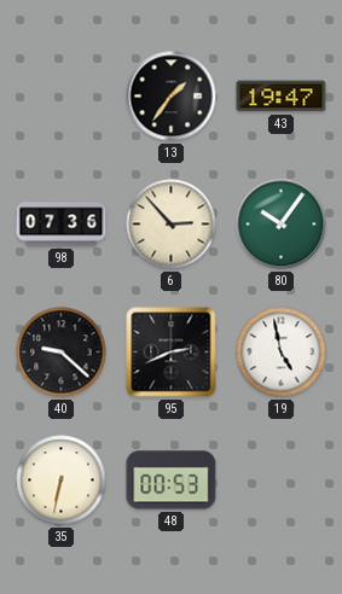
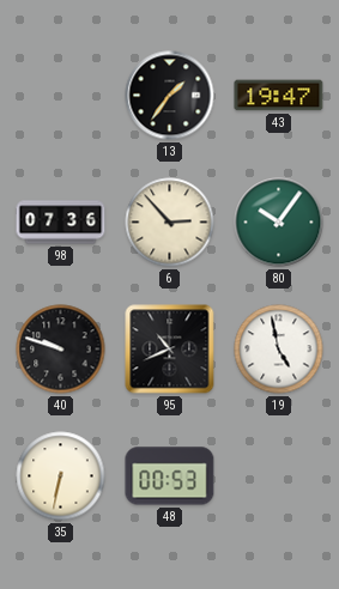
40: 9:22 -> 9:48
95: 2:41 -> 10:41
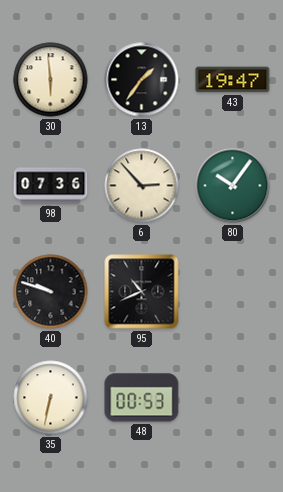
30: none -> 5:59
19: 4:58 -> none
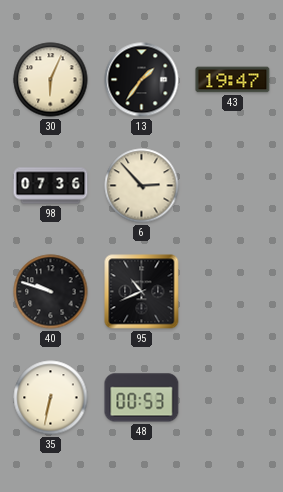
30: 5:59 -> 6:04
80: 10:06 -> none
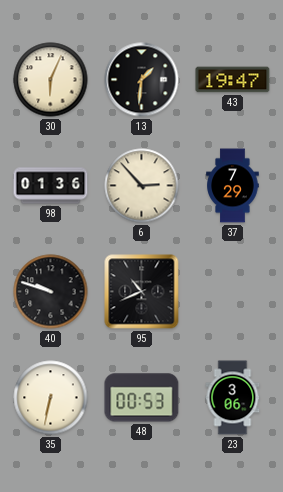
13: 1:36 -> 1:31
98: 07:36 -> 01:36
37: none -> 7:29
23: none -> 3:06
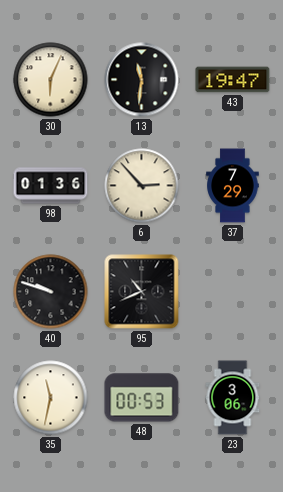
13: 1:31 -> 11:31
35: 6:32 -> 11:32
